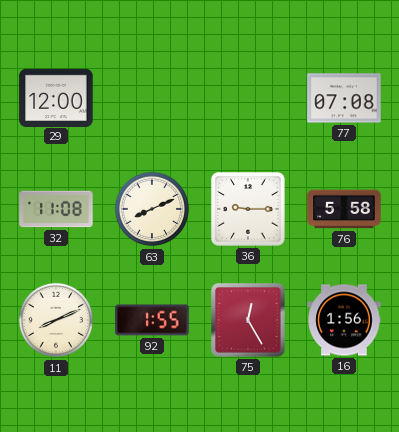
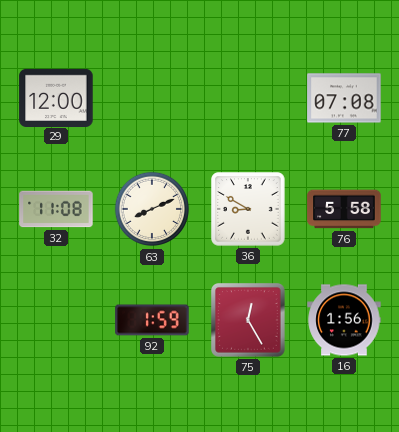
36: 9:15 -> 8:50
11: 8:11 -> none
92: 1:55 -> 1:59
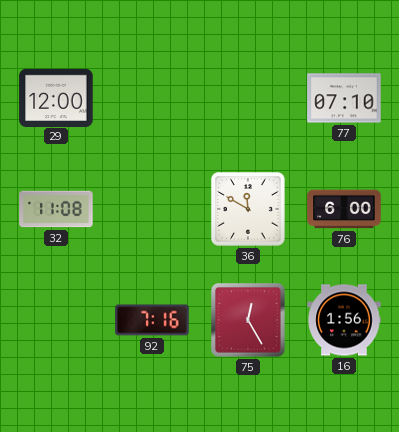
77: 07:08 -> 07:10
63: 8:11 -> none
36: 8:50 -> 11:50
76: 5:58 -> 6:00
92: 1:59 -> 7:16
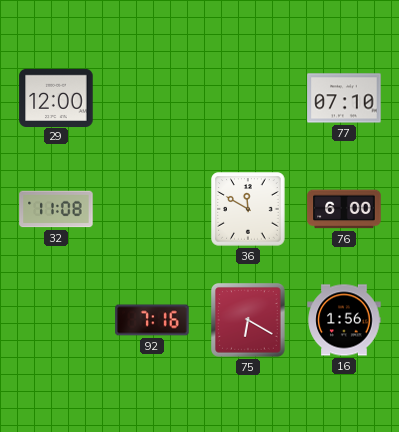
75: 12:25 -> 6:20
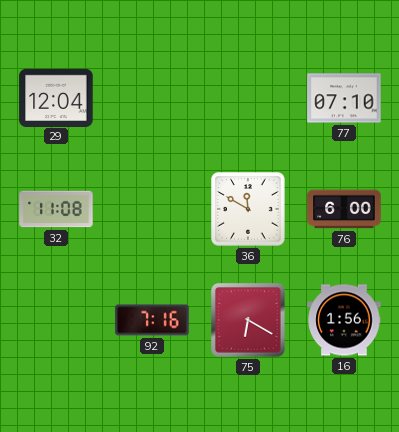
29: 12:00 -> 12:04
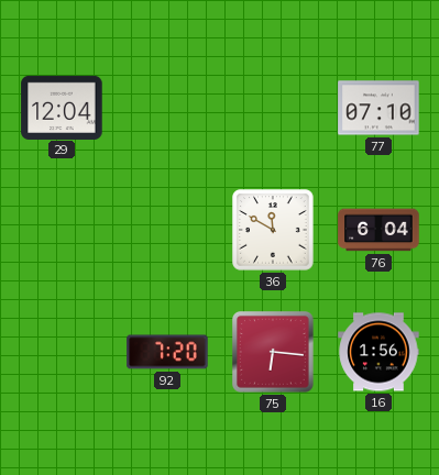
32: 11:08 -> none
76: 6:00 -> 6:04
92: 7:16 -> 7:20
75: 6:20 -> 6:16
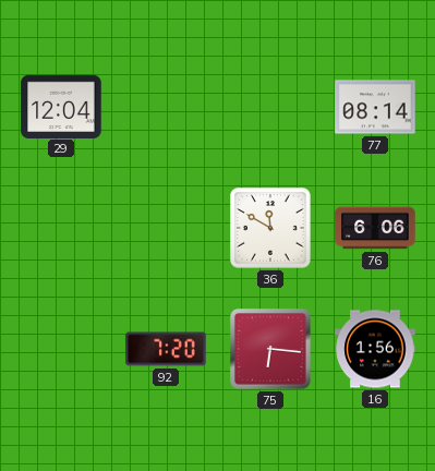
77: 07:10 -> 08:14
76: 6:04 -> 6:06
